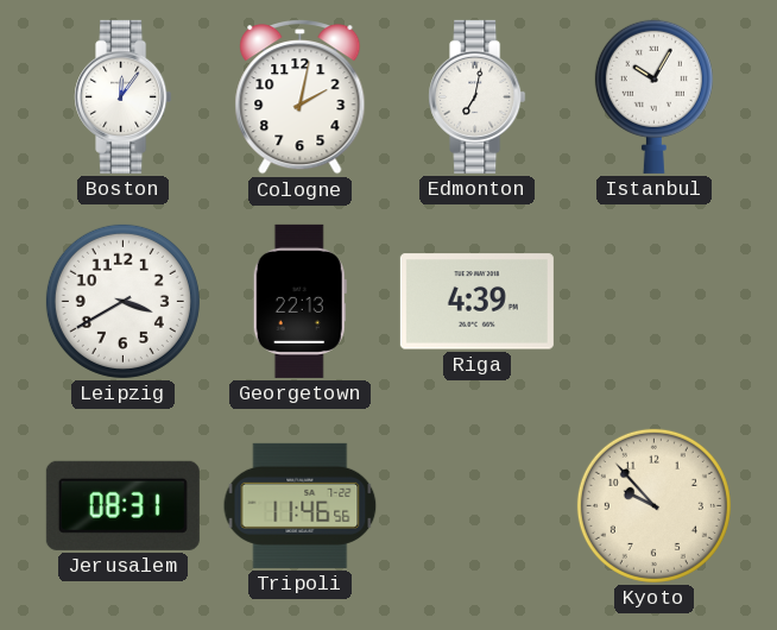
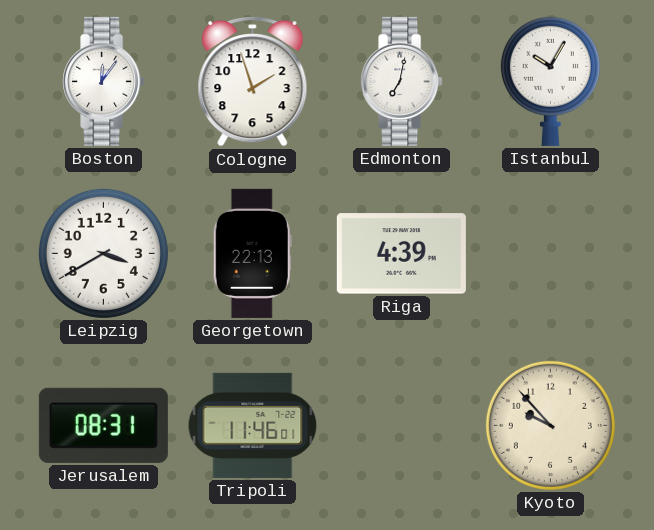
Cologne: 2:02 -> 1:57
Tripoli: 11:46:56 -> 11:46:01
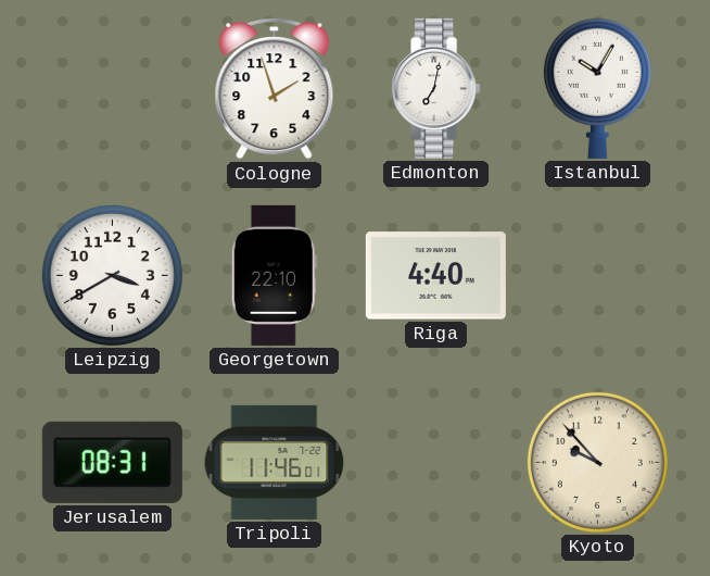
Boston: 12:06 -> none
Georgetown: 22:13 -> 22:10
Riga: 4:39 -> 4:40
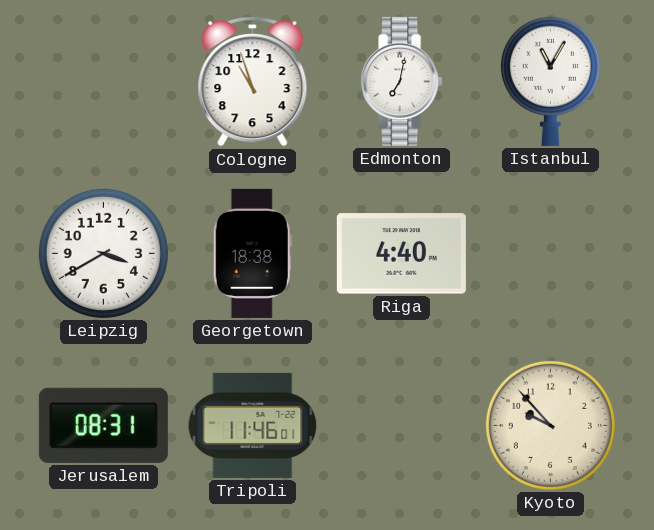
Cologne: 1:57 -> 10:57
Istanbul: 10:05 -> 11:05
Georgetown: 22:10 -> 18:38
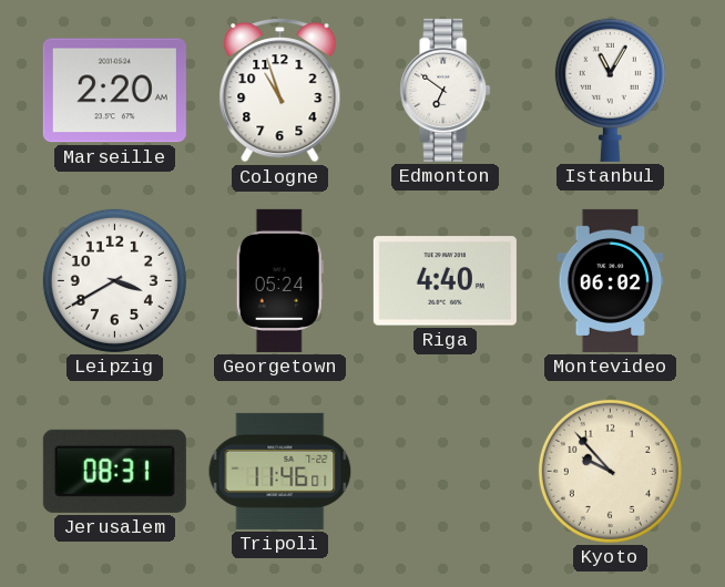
Marseille: none -> 2:20
Edmonton: 7:02 -> 6:51
Georgetown: 18:38 -> 05:24
Montevideo: none -> 06:02
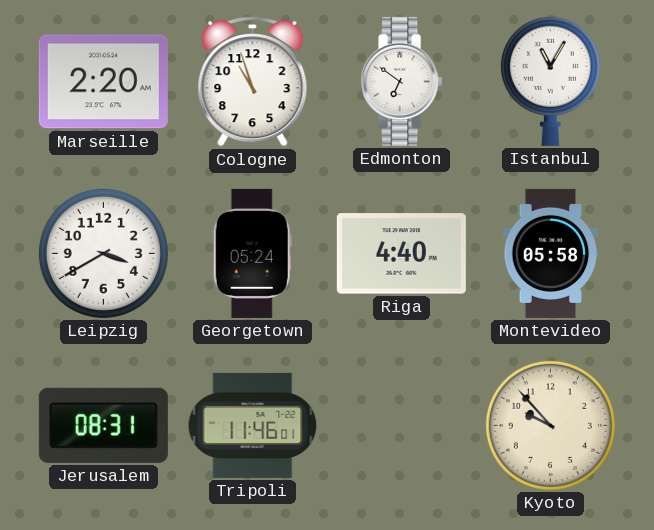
Montevideo: 06:02 -> 05:58
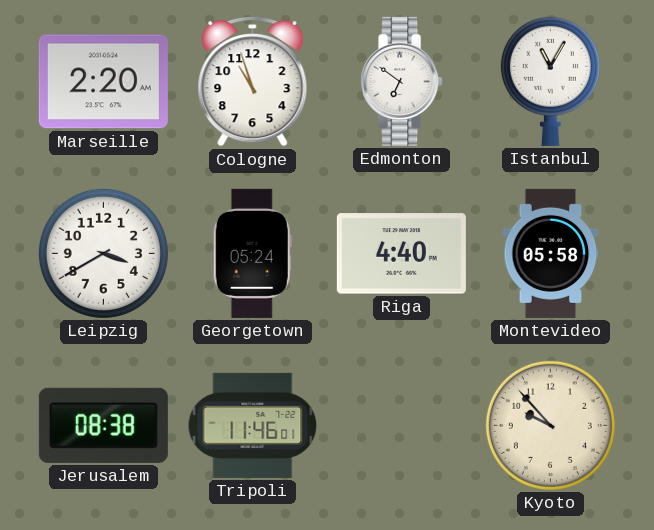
Jerusalem: 08:31 -> 08:38
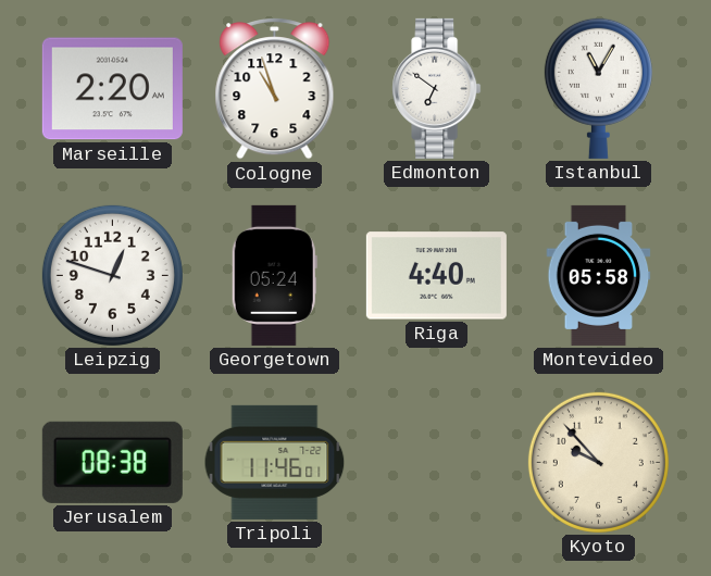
Leipzig: 3:40 -> 12:48
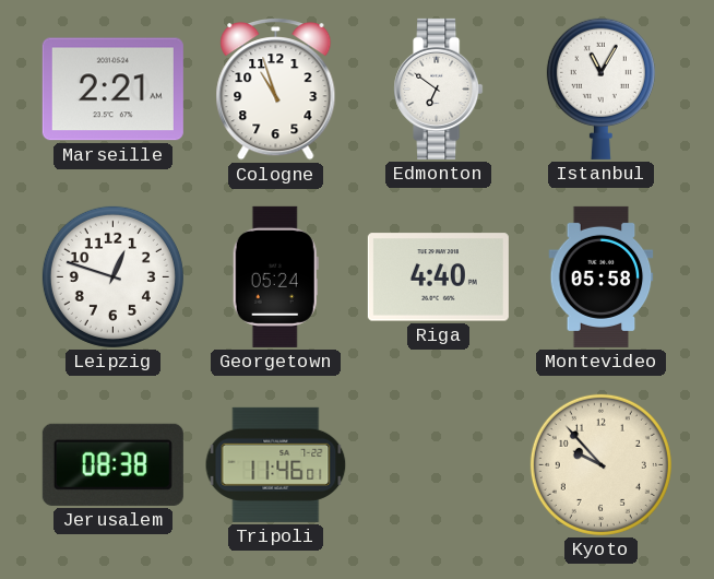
Marseille: 2:20 -> 2:21
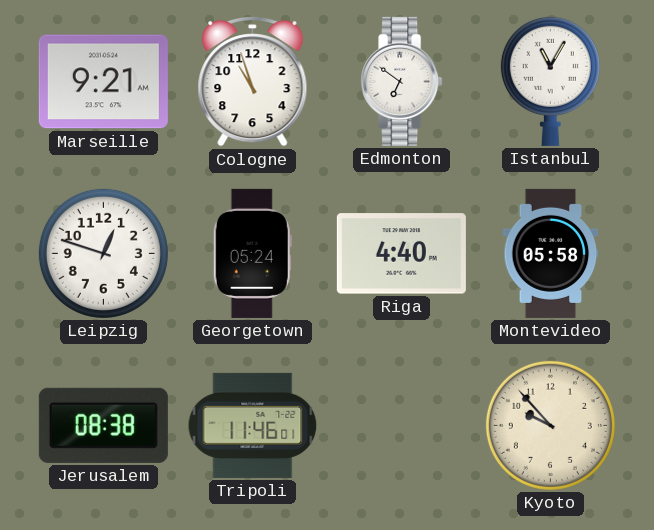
Marseille: 2:21 -> 9:21
